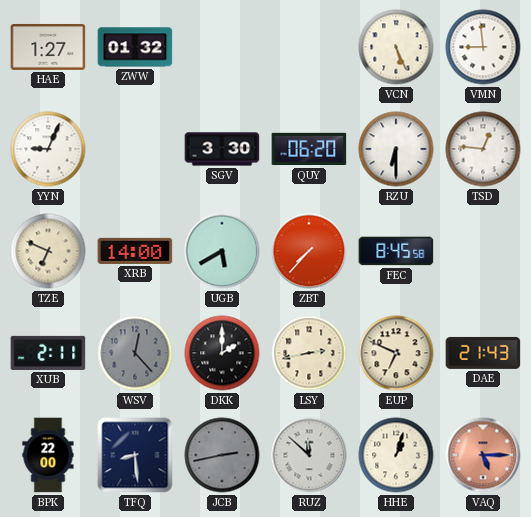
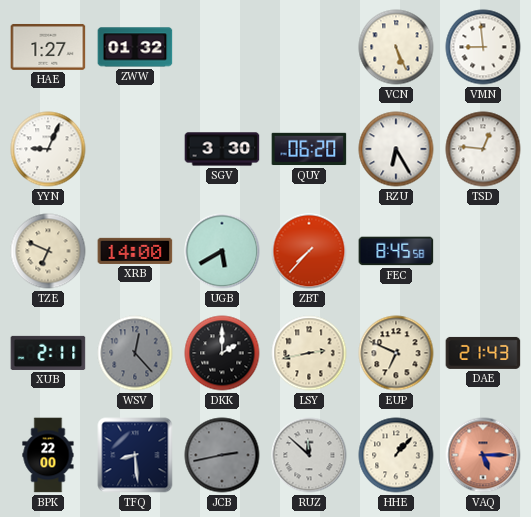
RZU: 6:30 -> 6:25
HHE: 1:03 -> 1:07
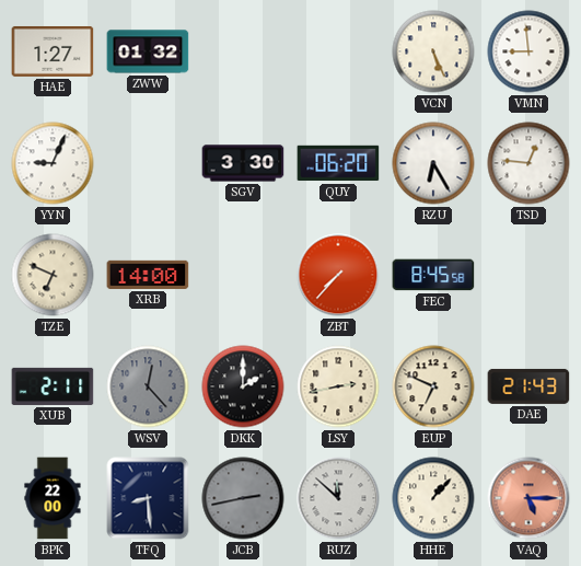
UGB: 5:40 -> none
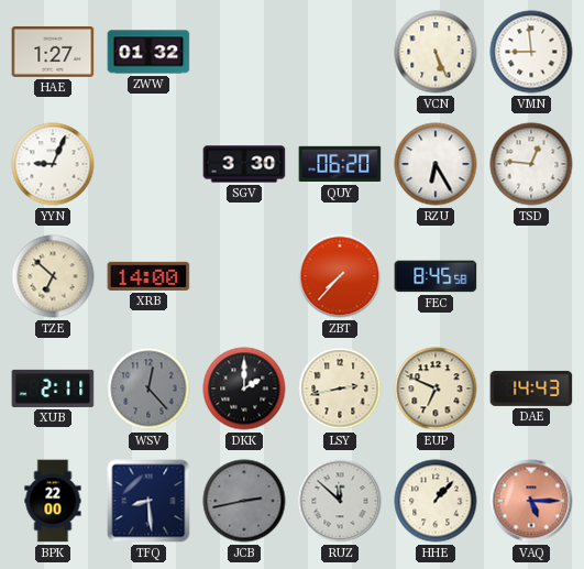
TZE: 6:49 -> 6:52
DAE: 21:43 -> 14:43
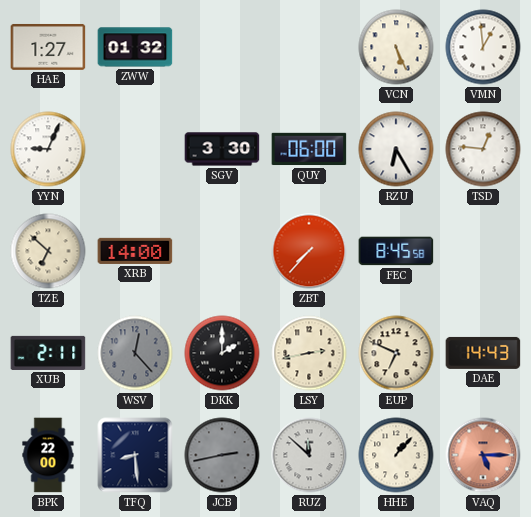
VMN: 8:59 -> 12:59
QUY: 06:20 -> 06:00
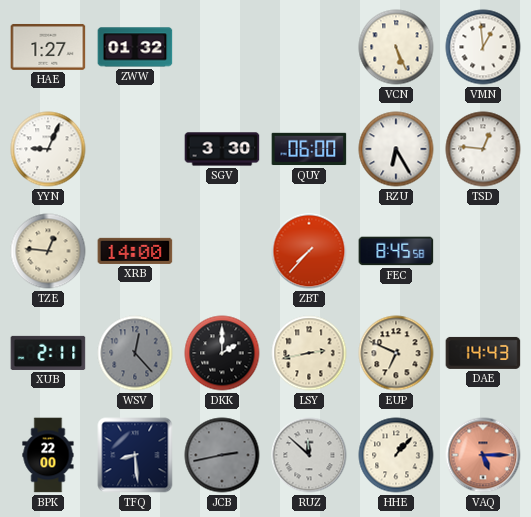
TZE: 6:52 -> 12:46
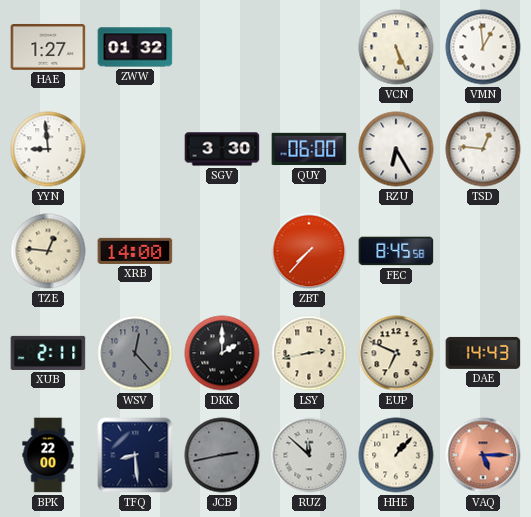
YYN: 9:04 -> 8:59
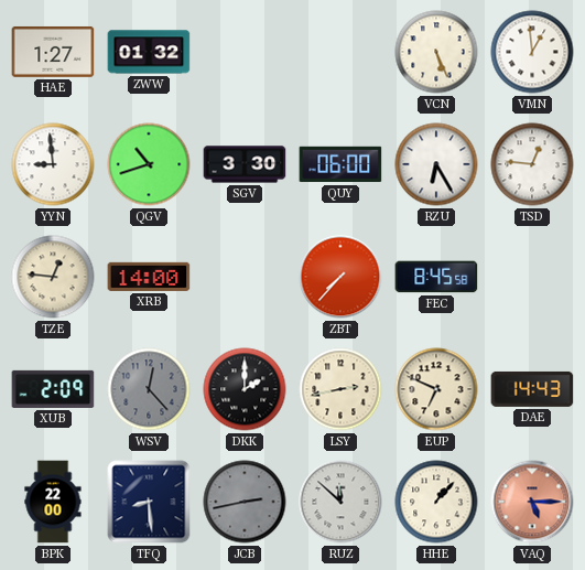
QGV: none -> 10:42
XUB: 2:11 -> 2:09
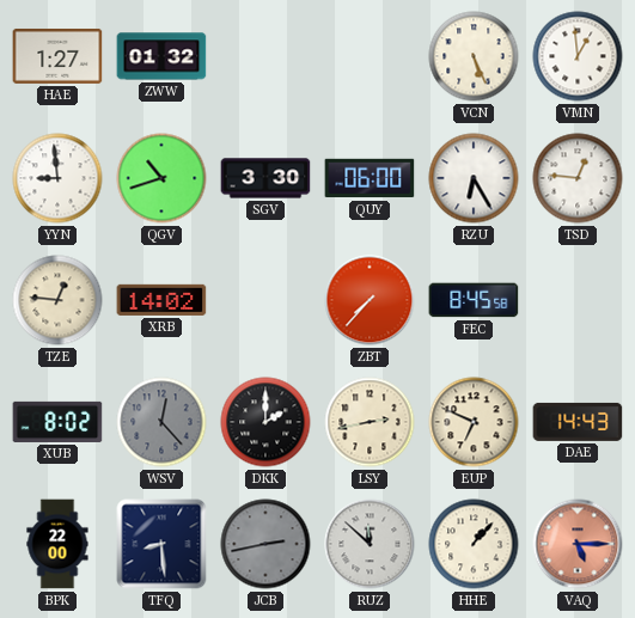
XRB: 14:00 -> 14:02
XUB: 2:09 -> 8:02
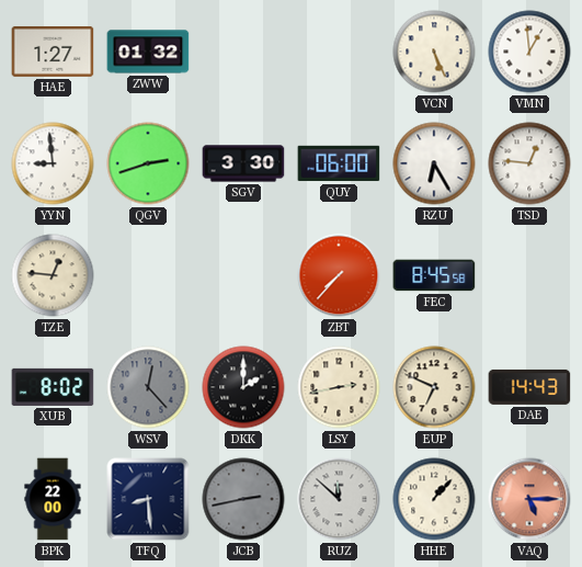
QGV: 10:42 -> 2:42
XRB: 14:02 -> none
